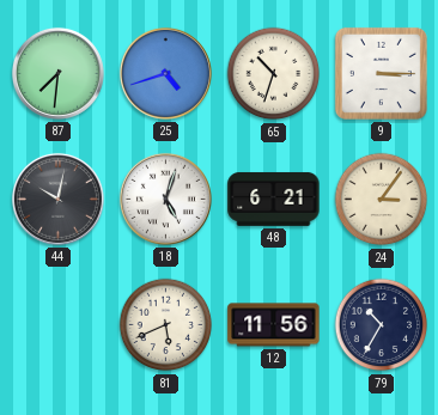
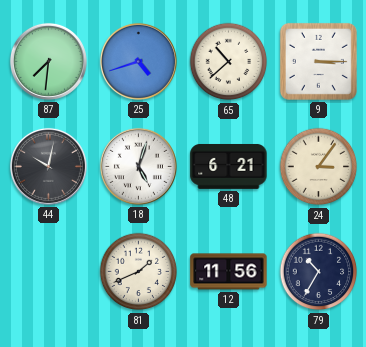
65: 10:33 -> 10:38
81: 5:41 -> 1:41
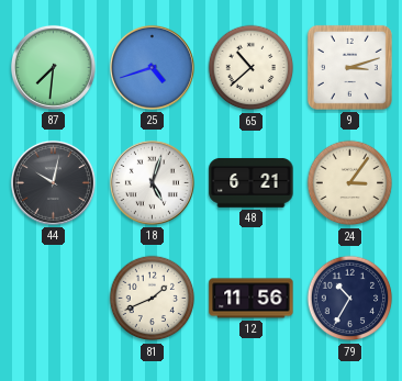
9: 3:15 -> 3:12
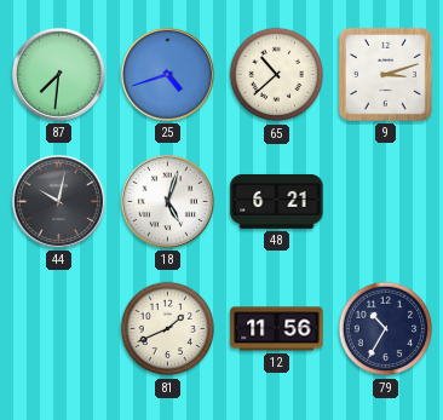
24: 3:06 -> none
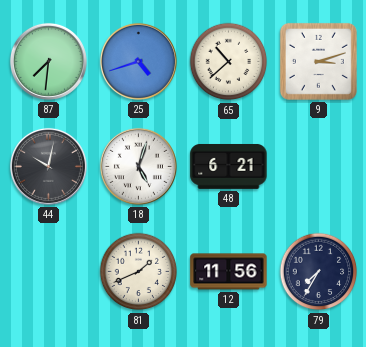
79: 10:35 -> 7:35
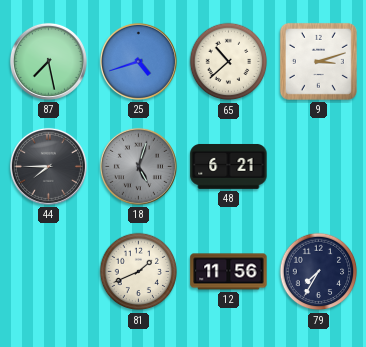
87: 7:31 -> 7:28
44: 10:02 -> 7:45
18 dial: white -> grey
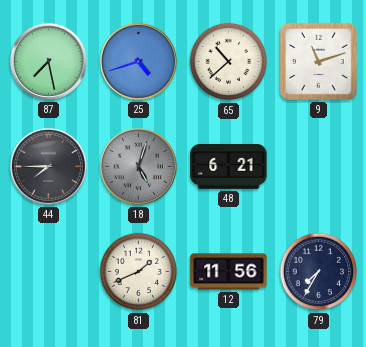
9: 3:12 -> 11:12
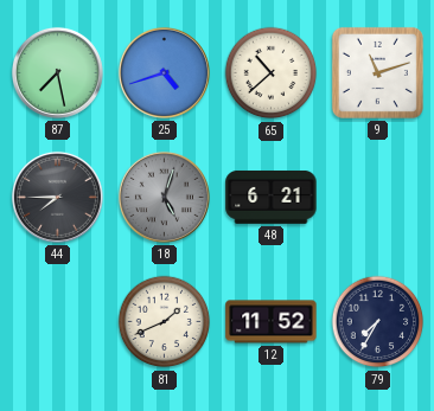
12: 11:56 -> 11:52
